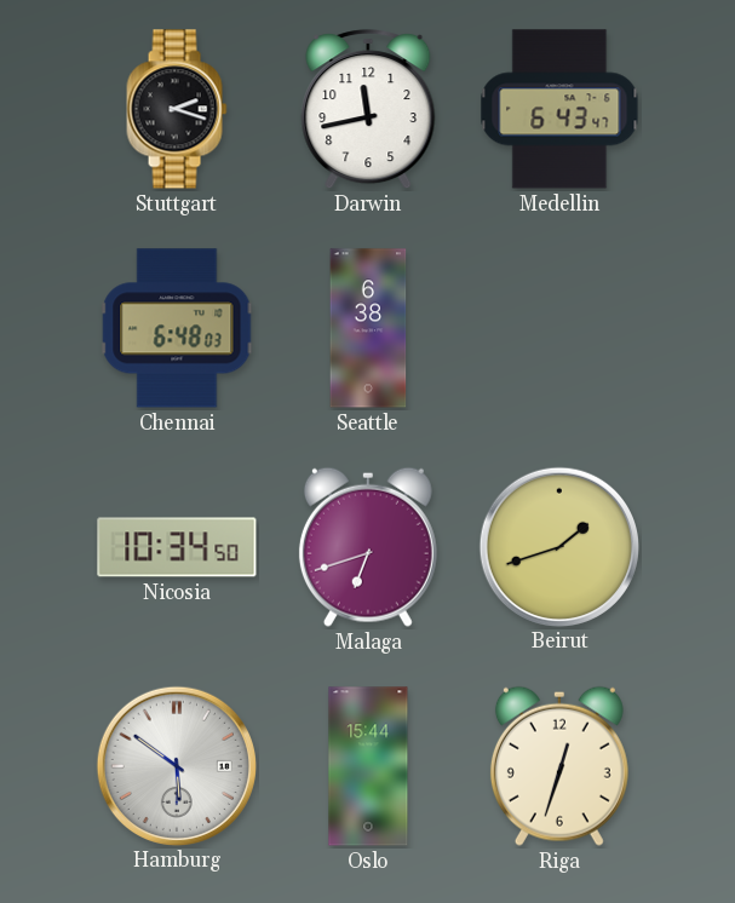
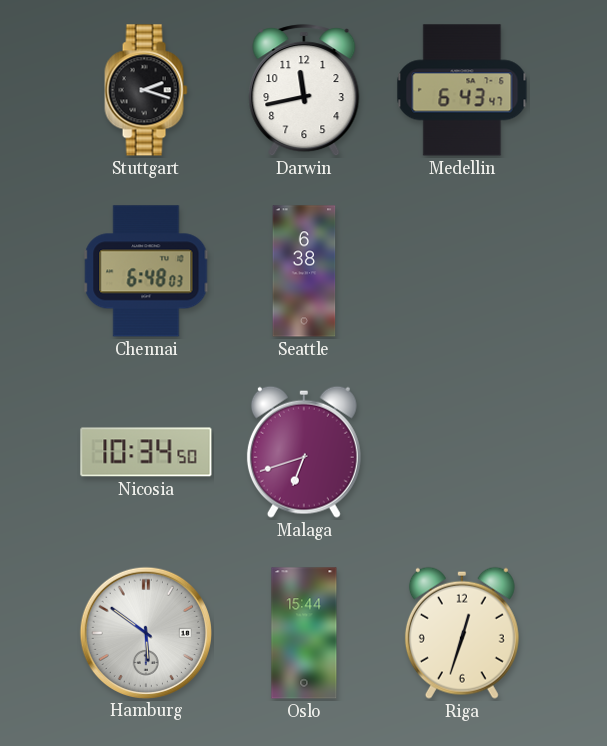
Beirut: 1:42 -> none
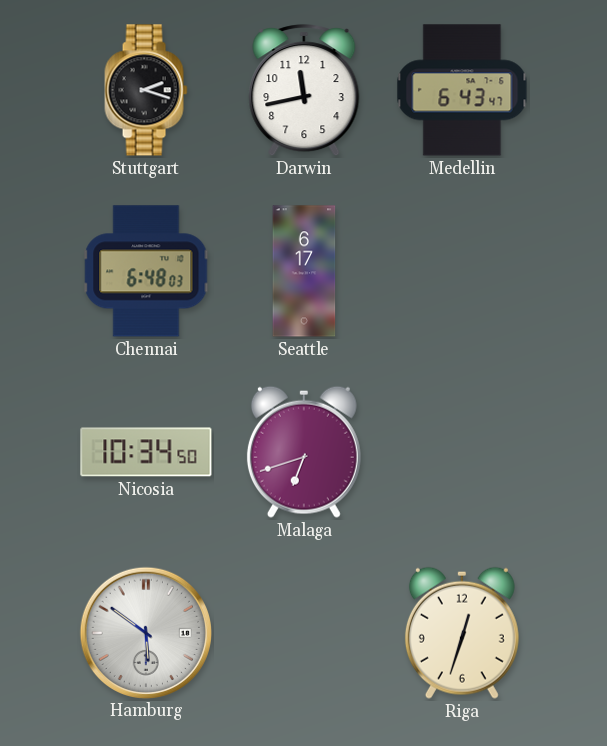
Seattle: 6:38 -> 6:17
Oslo: 15:44 -> none
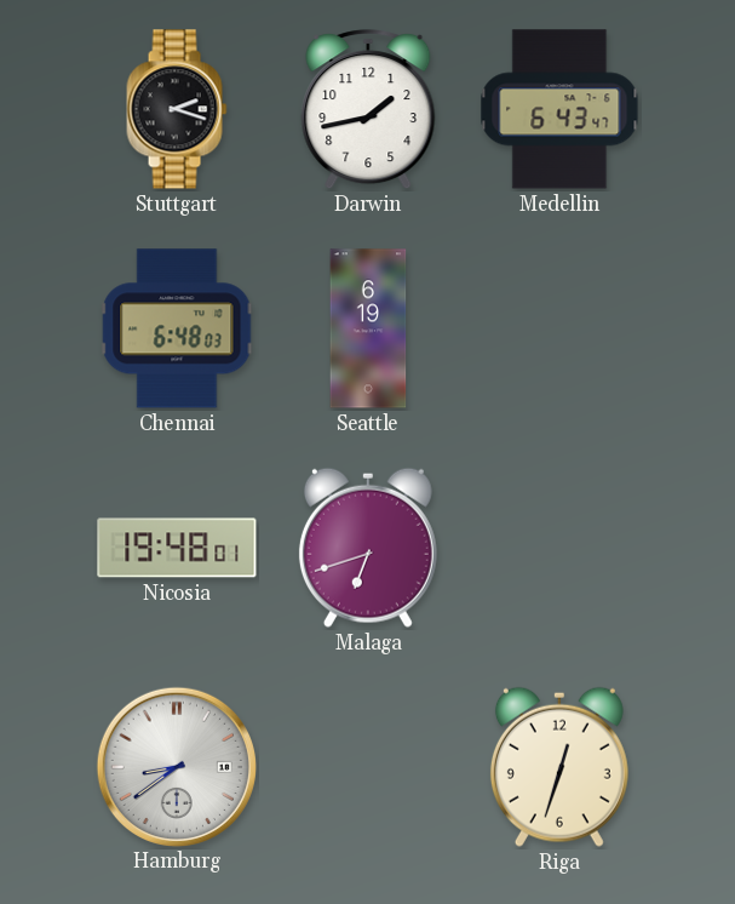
Darwin: 11:43 -> 1:43
Seattle: 6:17 -> 6:19
Nicosia: 10:34 -> 19:48
Hamburg: 5:51 -> 8:39
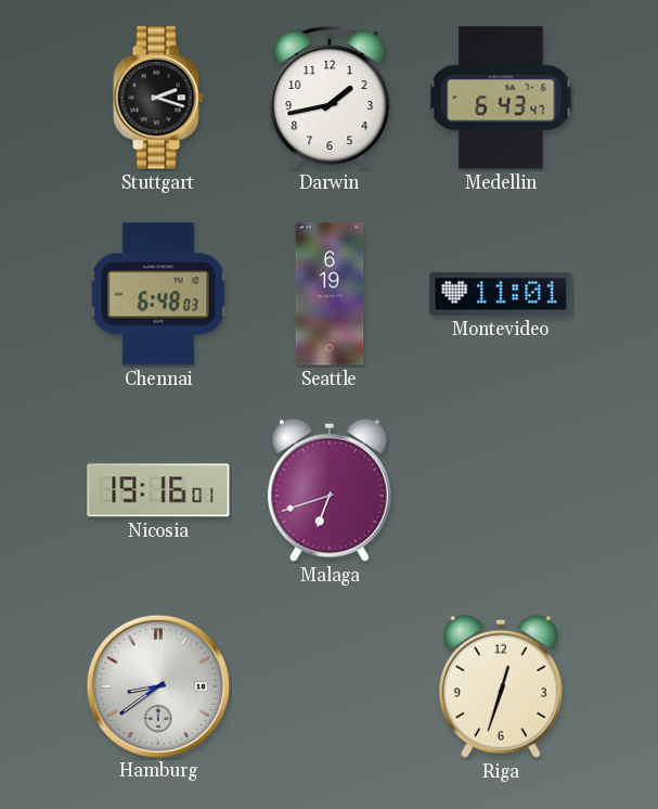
Montevideo: none -> 11:01
Nicosia: 19:48 -> 19:16
